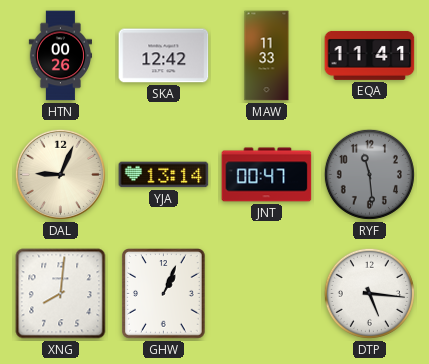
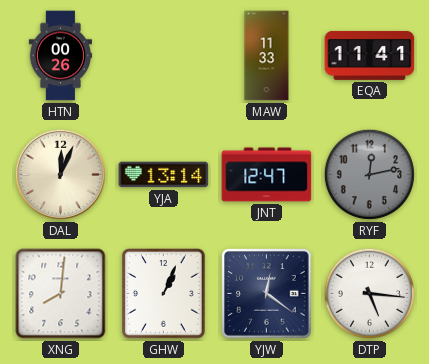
SKA: 12:42 -> none
DAL: 9:04 -> 12:04
JNT: 00:47 -> 12:47
RYF: 11:29 -> 12:13
YJW: none -> 12:21
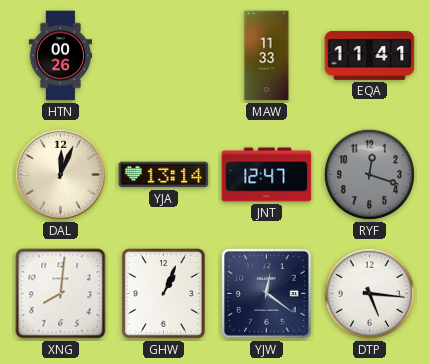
RYF: 12:13 -> 12:18
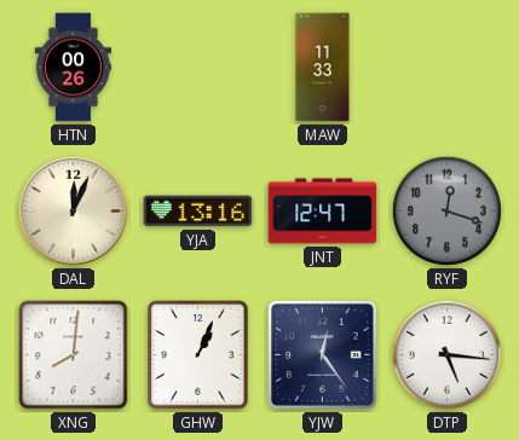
EQA: 11:41 -> none
YJA: 13:14 -> 13:16
YJW: 12:21 -> 12:24
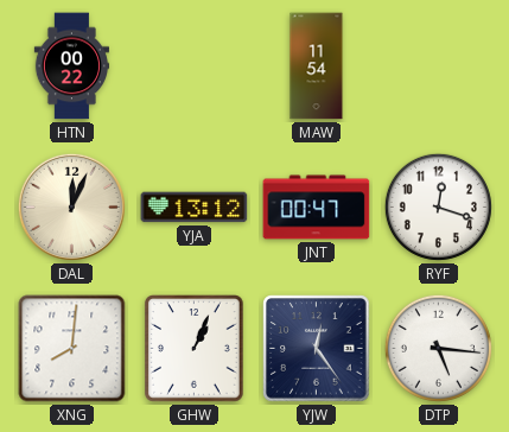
HTN: 00:26 -> 00:22
MAW: 11:33 -> 11:54
YJA: 13:16 -> 13:12
JNT: 12:47 -> 00:47
RYF dial: grey -> white
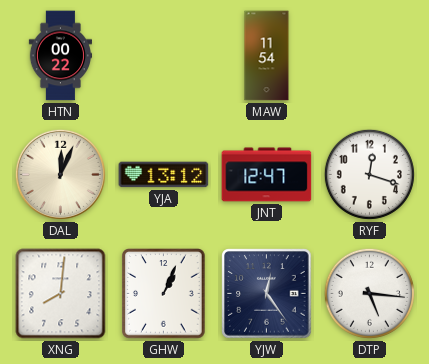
JNT: 00:47 -> 12:47
